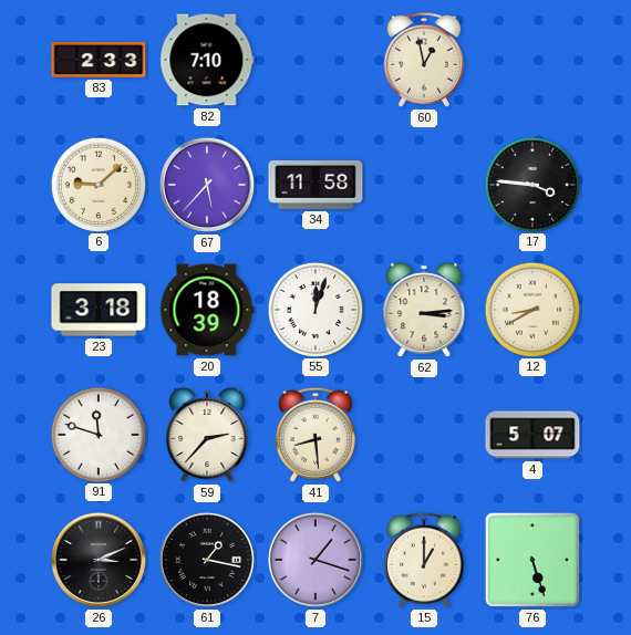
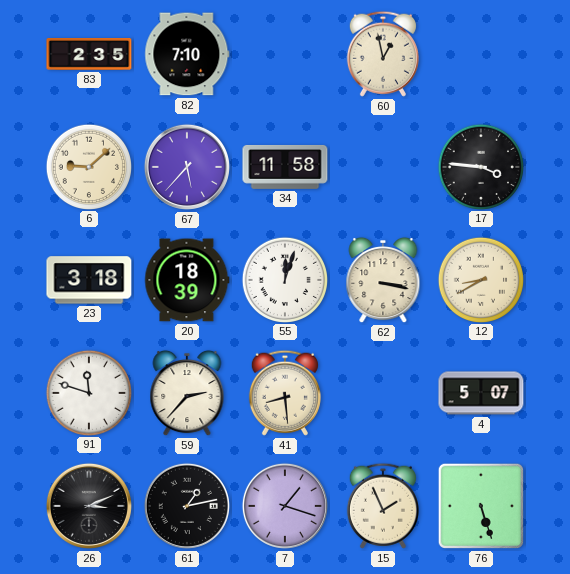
83: 2:33 -> 2:35
62: 3:14 -> 3:17
61: 1:17 -> 1:13
15: 1:00 -> 1:56
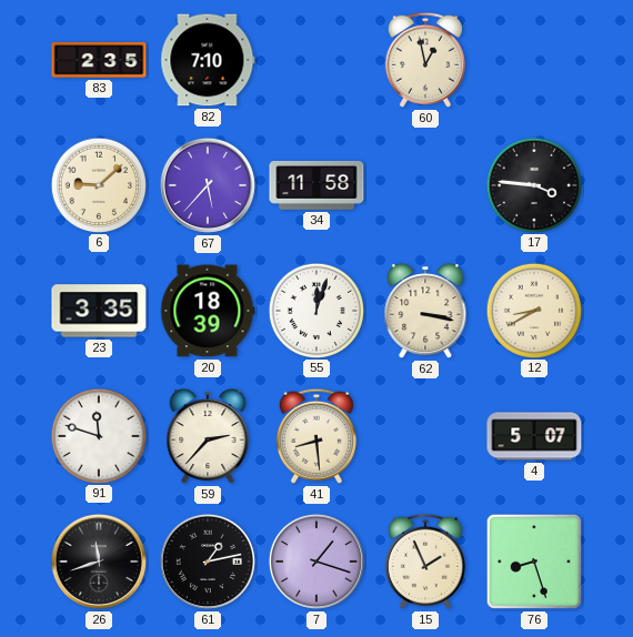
23: 3:18 -> 3:35
26: 3:11 -> 11:42
76: 5:27 -> 8:27
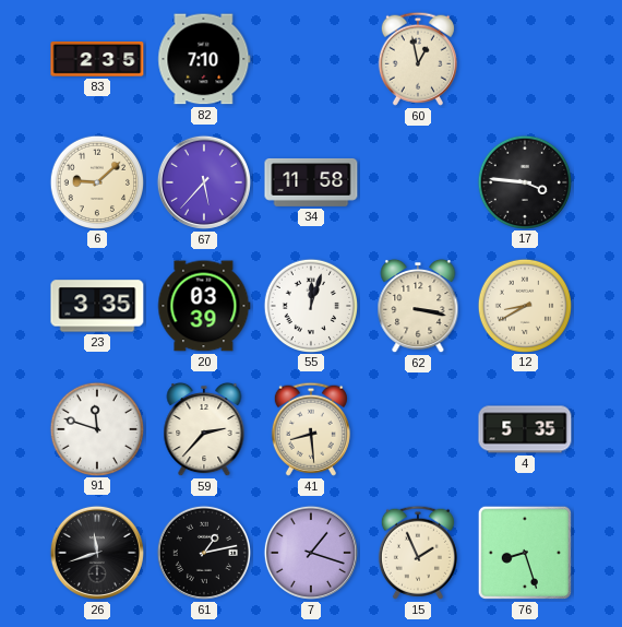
20: 18:39 -> 03:39
4: 5:07 -> 5:35
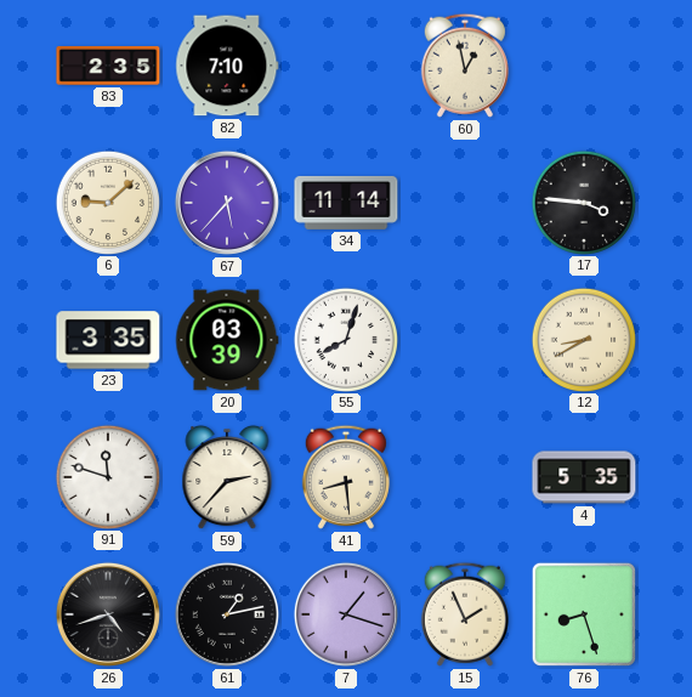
34: 11:58 -> 11:14
55: 12:03 -> 8:03
62: 3:17 -> none
26: 11:42 -> 4:42
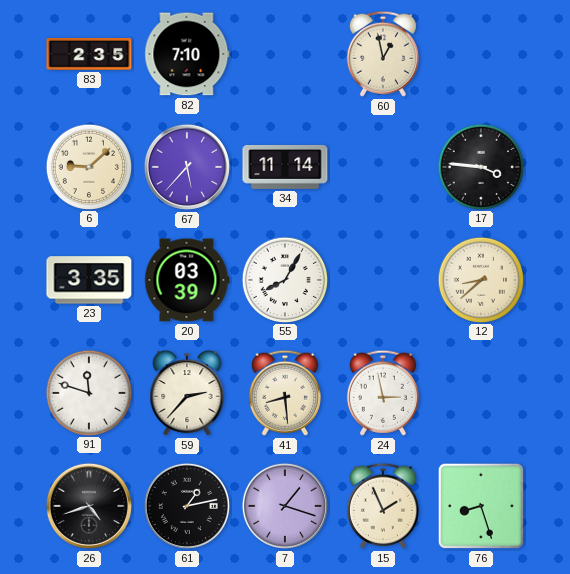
55: 8:03 -> 8:05
12: 8:40 -> 8:38
24: none -> 2:58
4: 5:35 -> none
